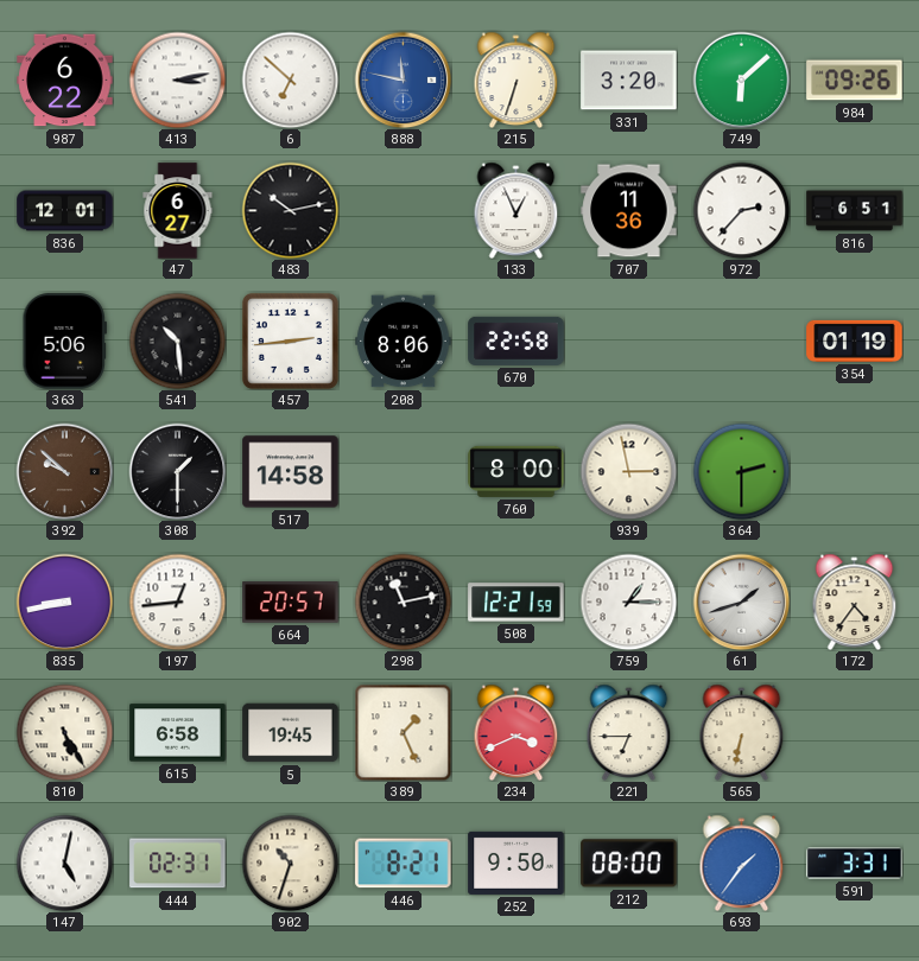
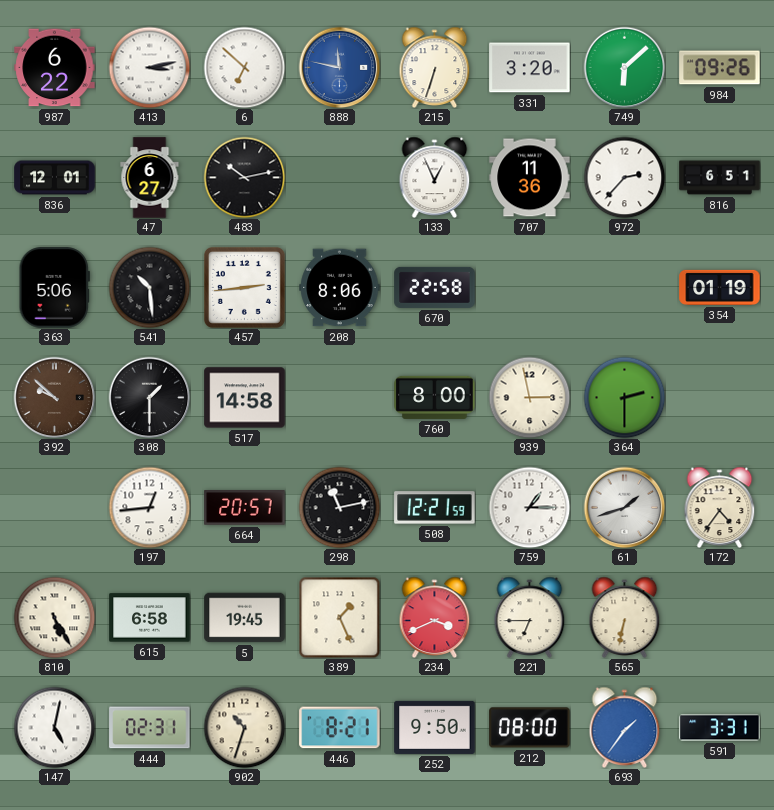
835: 8:43 -> none
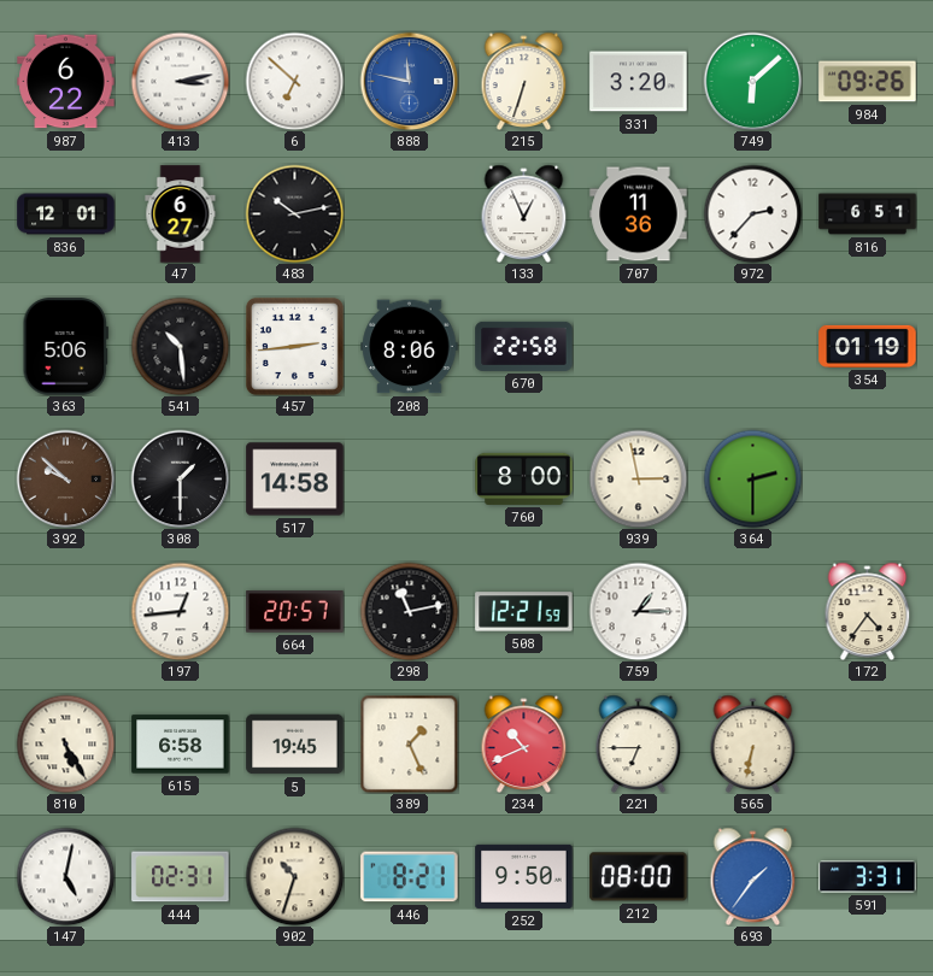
61: 1:42 -> none
234: 3:41 -> 10:41
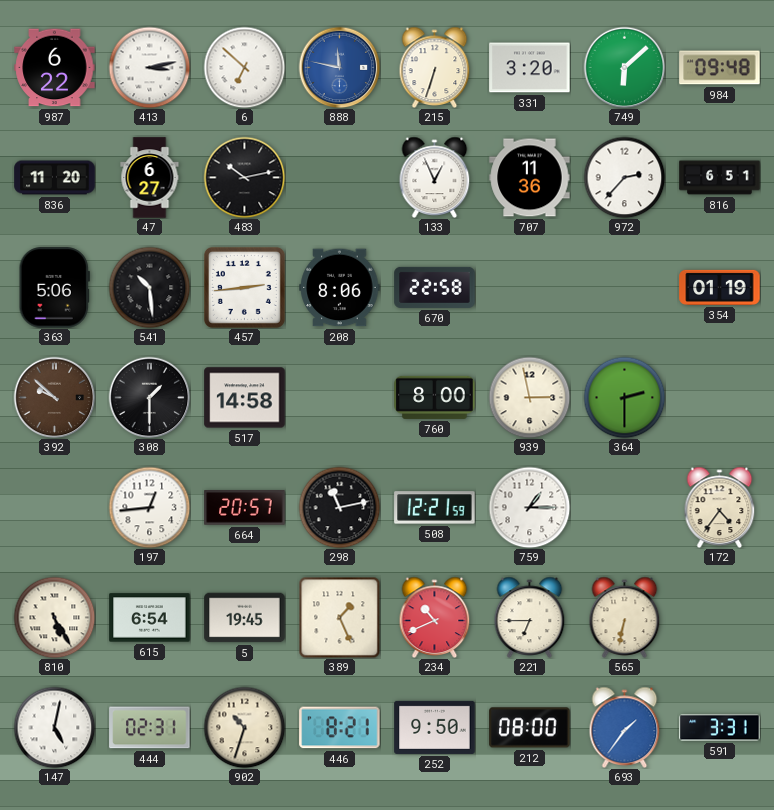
984: 09:26 -> 09:48
836: 12:01 -> 11:20
615: 6:58 -> 6:54
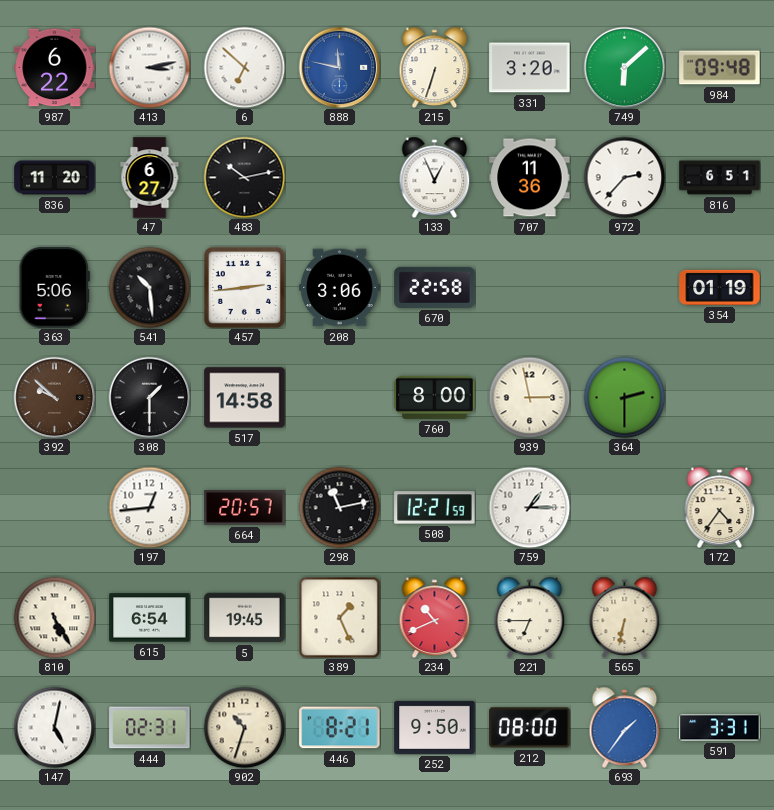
208: 8:06 -> 3:06
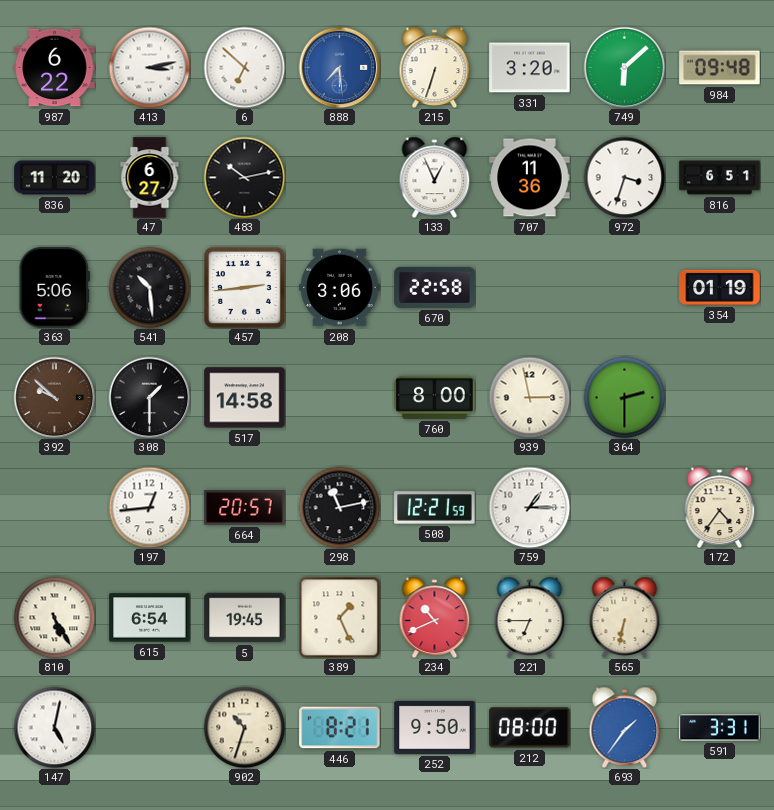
888: 11:47 -> 7:29
972: 2:37 -> 3:33
444: 02:31 -> none
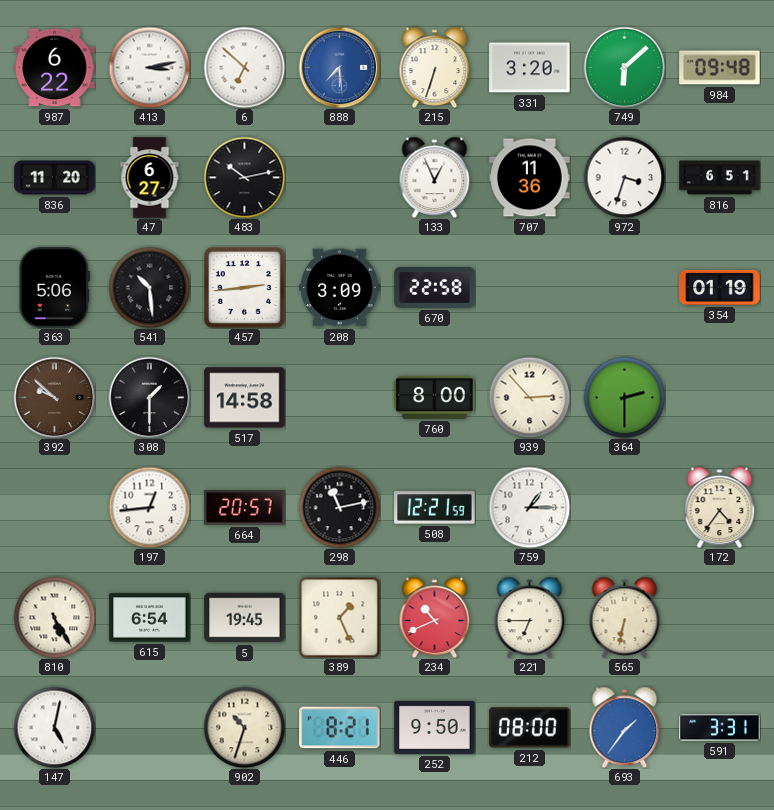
208: 3:06 -> 3:09
939: 2:58 -> 2:53
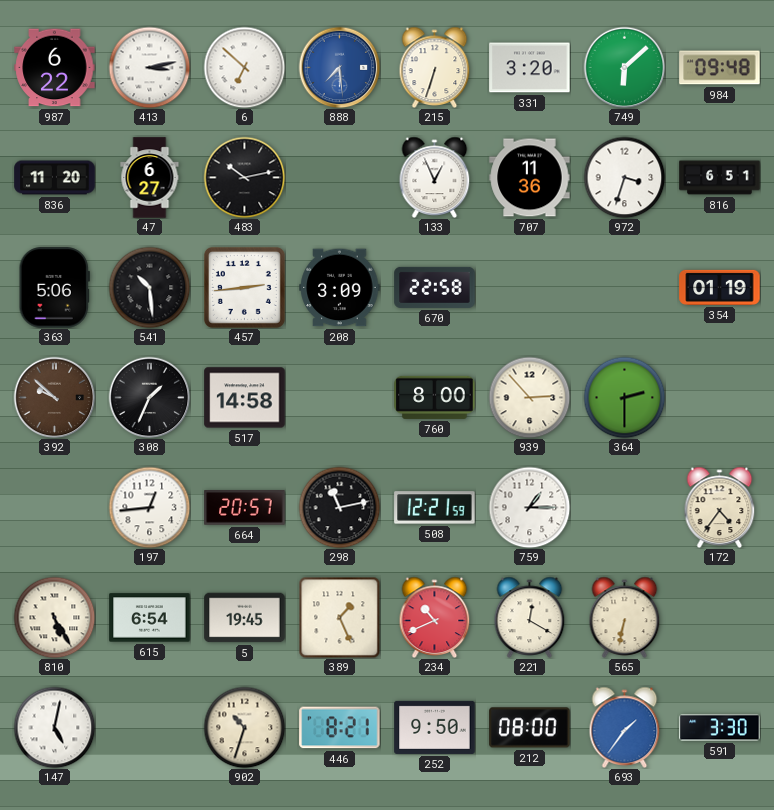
308: 1:30 -> 1:34
221: 6:45 -> 12:20
591: 3:31 -> 3:30
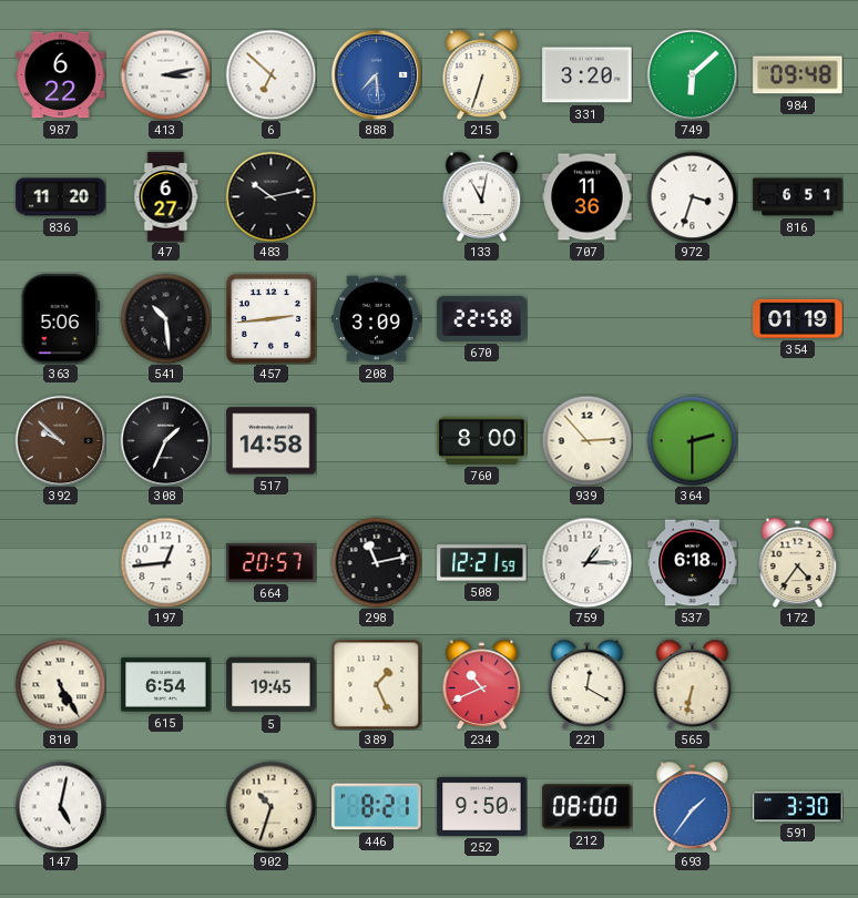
133: 12:56 -> 11:02
537: none -> 6:18
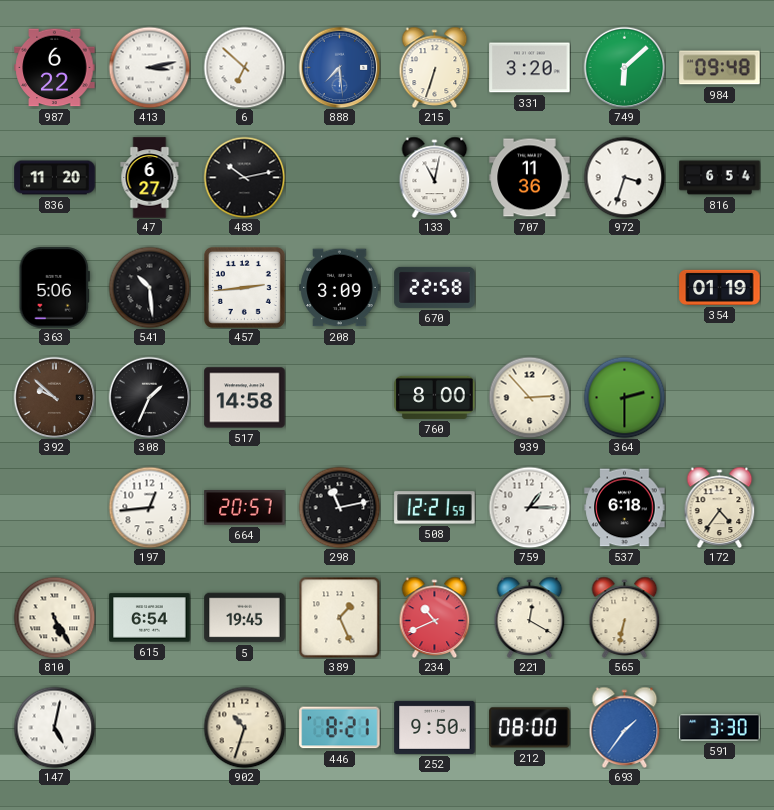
816: 6:51 -> 6:54
